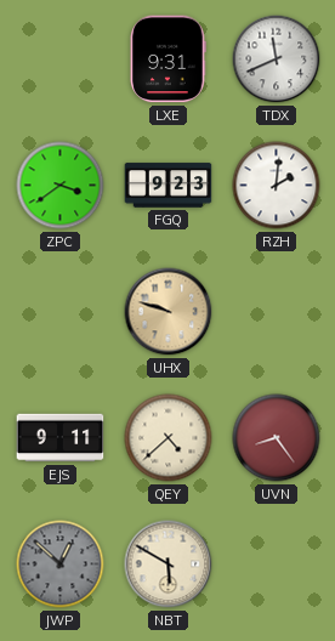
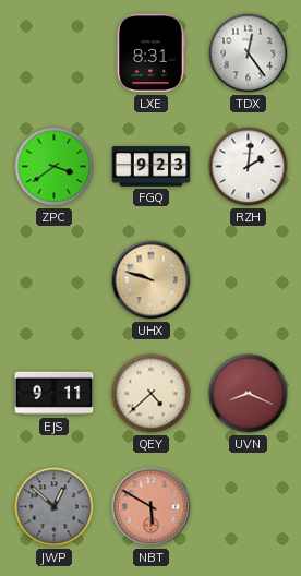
LXE: 9:31 -> 8:31
TDX: 11:41 -> 12:24
UVN: 8:24 -> 8:19
NBT dial: cream -> salmon
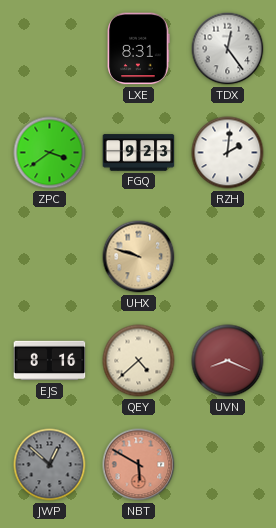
EJS: 9:11 -> 8:16
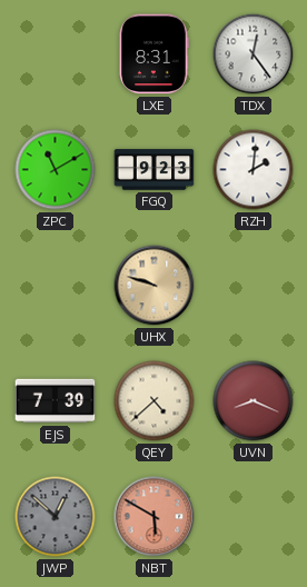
ZPC: 3:39 -> 11:10
EJS: 8:16 -> 7:39
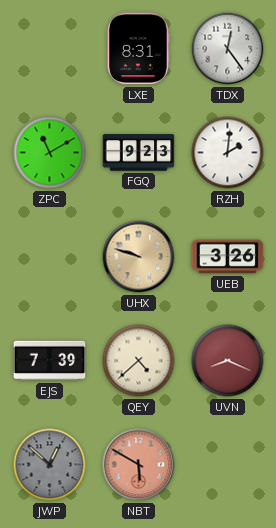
UEB: none -> 3:26
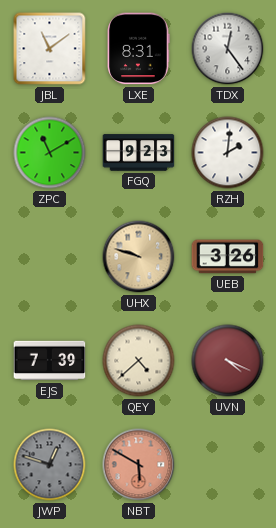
JBL: none -> 11:09
UVN: 8:19 -> 4:19
JWP: 12:52 -> 12:48
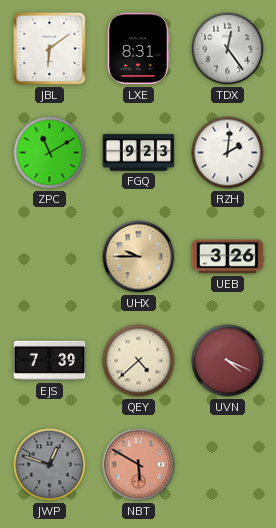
JBL: 11:09 -> 6:09
UHX: 9:48 -> 9:45
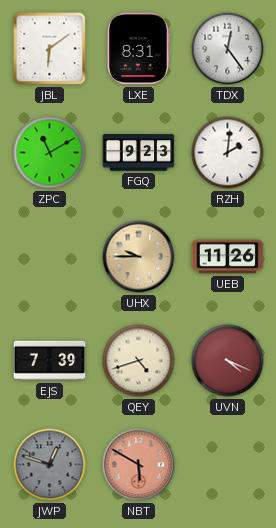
UEB: 3:26 -> 11:26
QEY: 4:38 -> 4:42
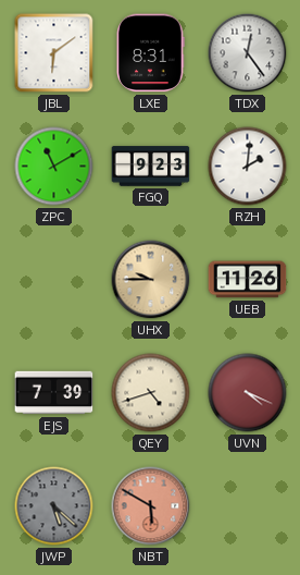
JWP: 12:48 -> 5:22
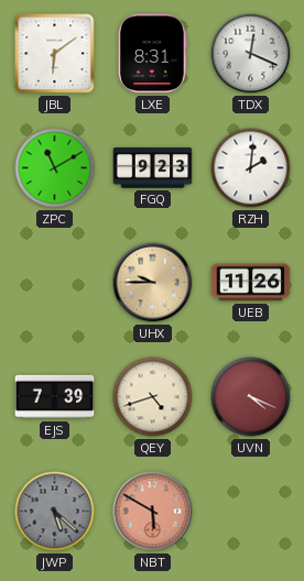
TDX: 12:24 -> 12:19
